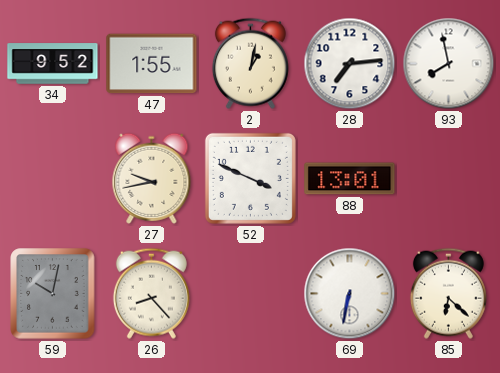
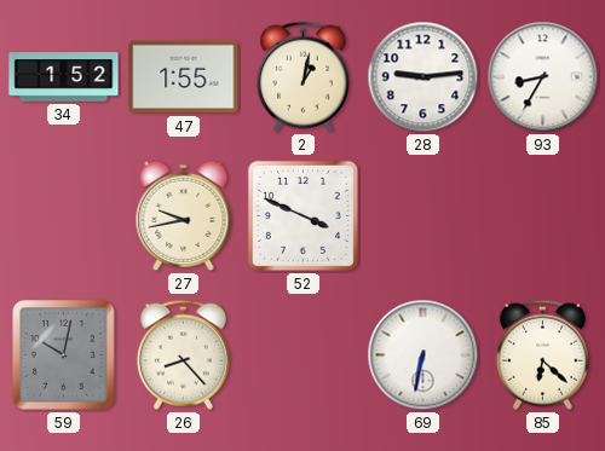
34: 9:52 -> 1:52
28: 7:14 -> 9:14
93: 7:58 -> 8:35
88: 13:01 -> none
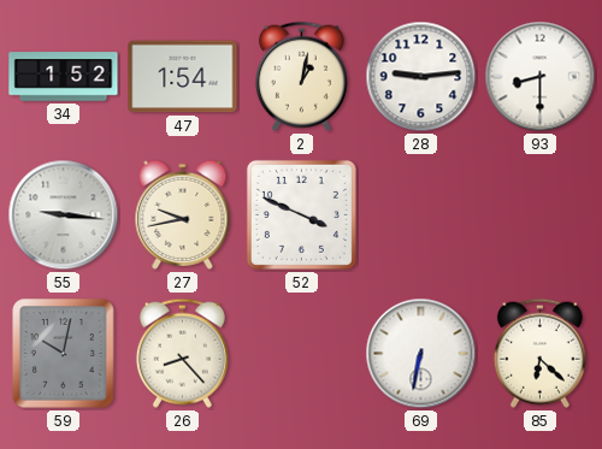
47: 1:55 -> 1:54
93: 8:35 -> 8:30
55: none -> 9:16
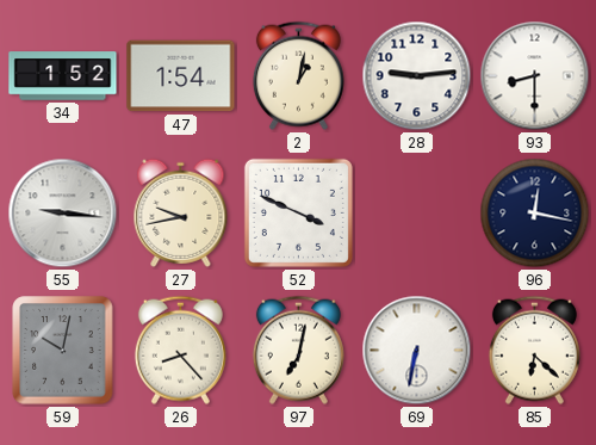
96: none -> 12:17
97: none -> 7:02
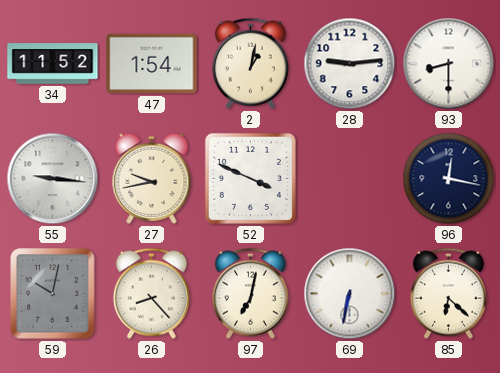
34: 1:52 -> 11:52
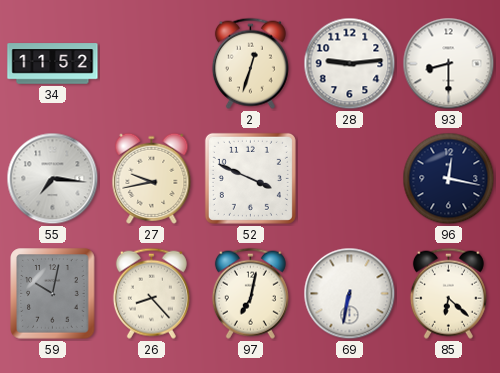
47: 1:54 -> none
2: 1:02 -> 12:33
55: 9:16 -> 7:16
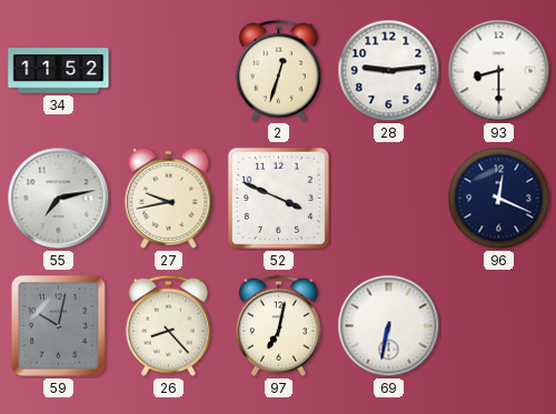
55: 7:16 -> 7:13
96: 12:17 -> 12:19
85: 6:22 -> none
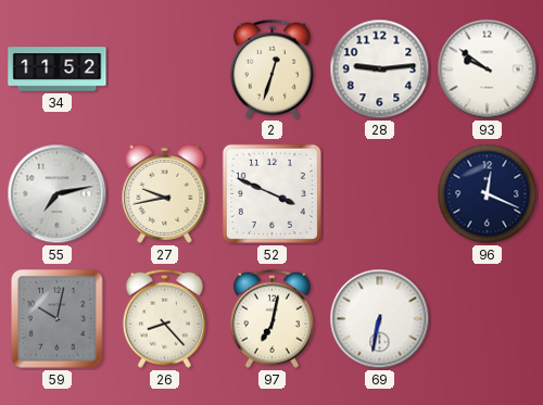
93: 8:30 -> 9:51
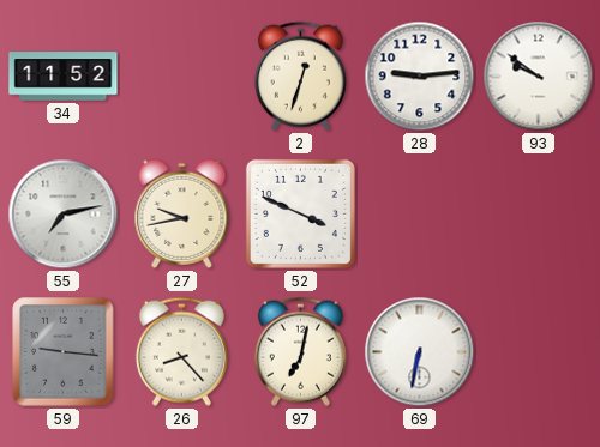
96: 12:19 -> none
59: 10:02 -> 9:16
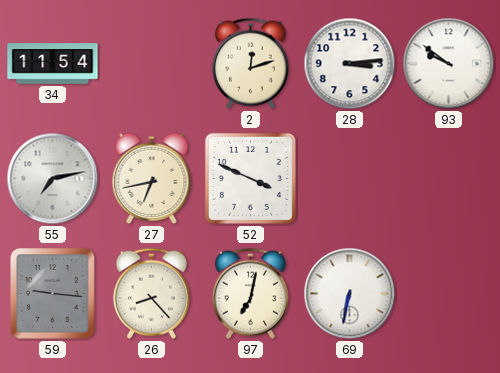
34: 11:52 -> 11:54
2: 12:33 -> 12:12
28: 9:14 -> 3:14
27: 9:43 -> 6:43
